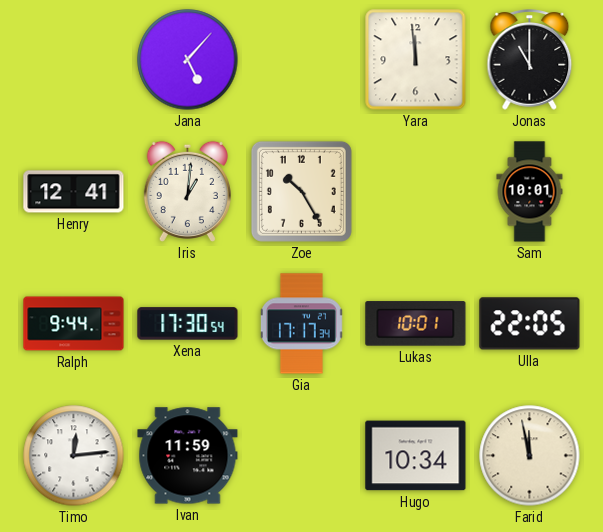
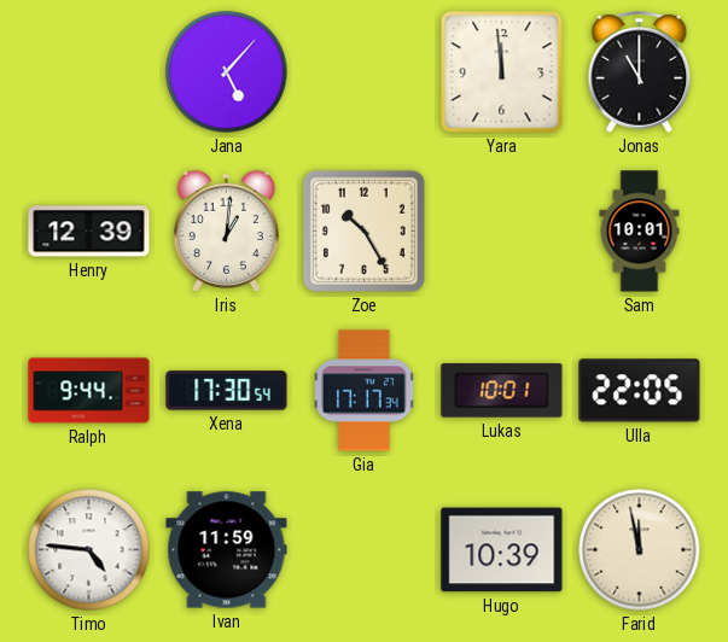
Henry: 12:41 -> 12:39
Timo: 12:14 -> 4:46
Hugo: 10:34 -> 10:39
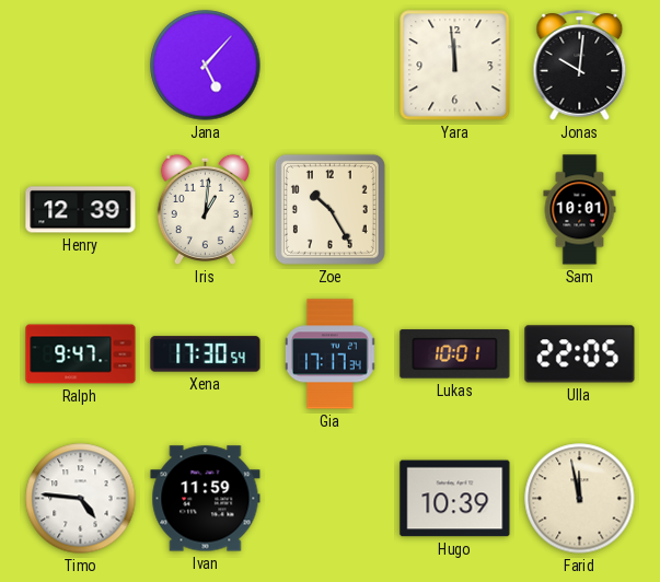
Jonas: 11:00 -> 10:01
Ralph: 9:44 -> 9:47
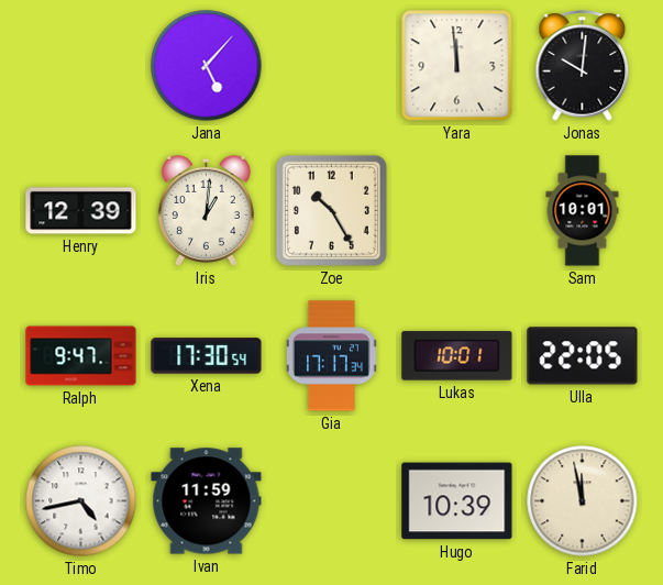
Timo: 4:46 -> 4:43
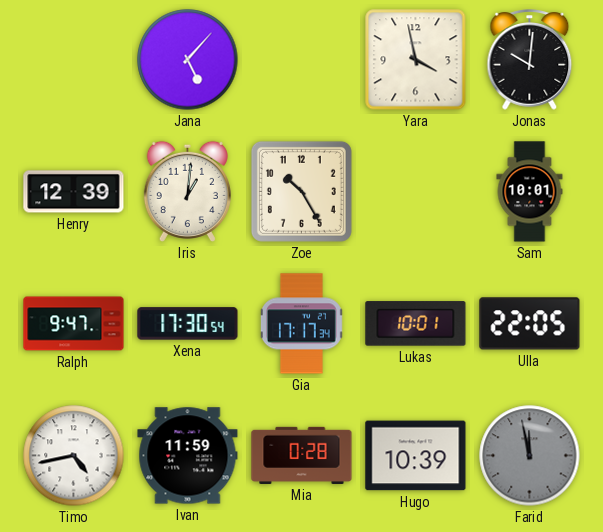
Yara: 11:59 -> 3:58
Mia: none -> 0:28
Farid dial: cream -> grey
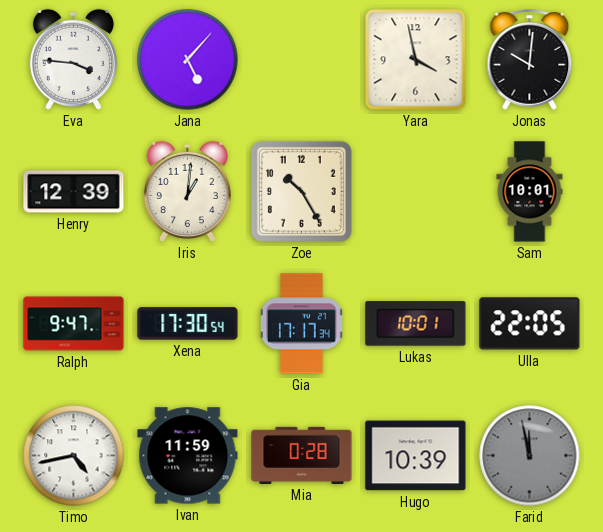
Eva: none -> 3:46
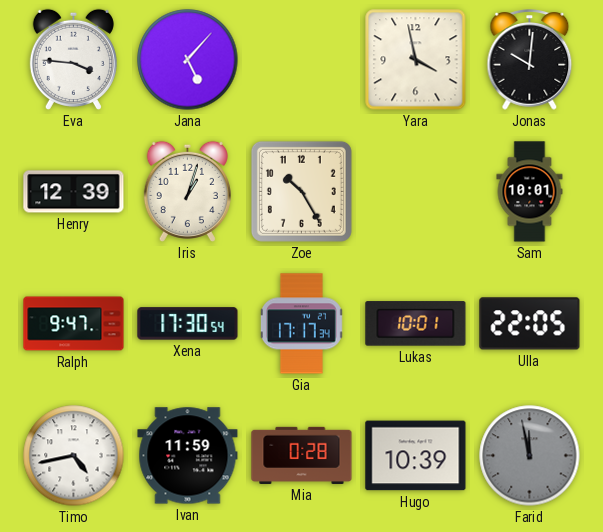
Iris: 1:01 -> 1:03
